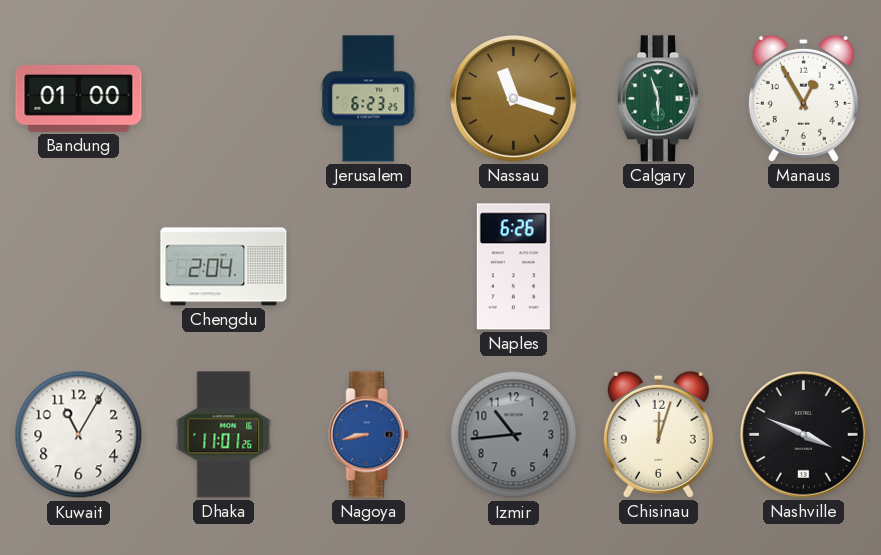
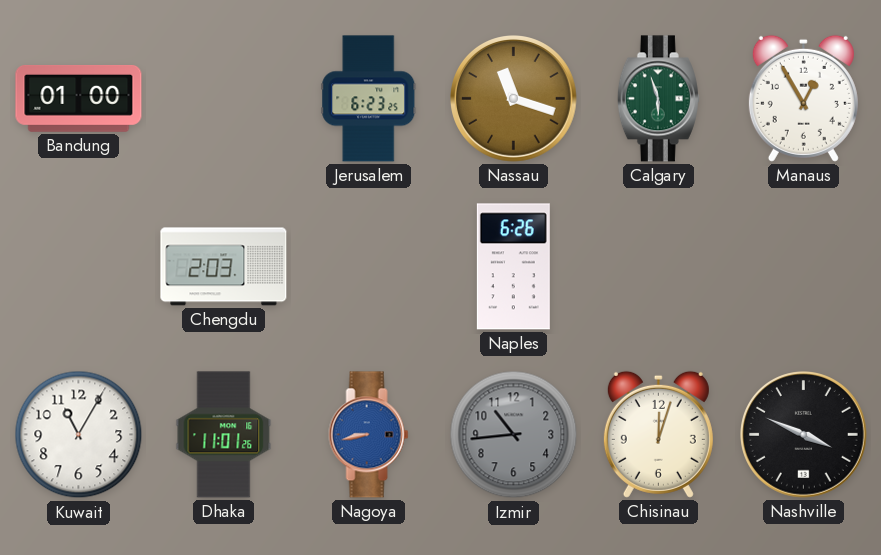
Chengdu: 2:04 -> 2:03
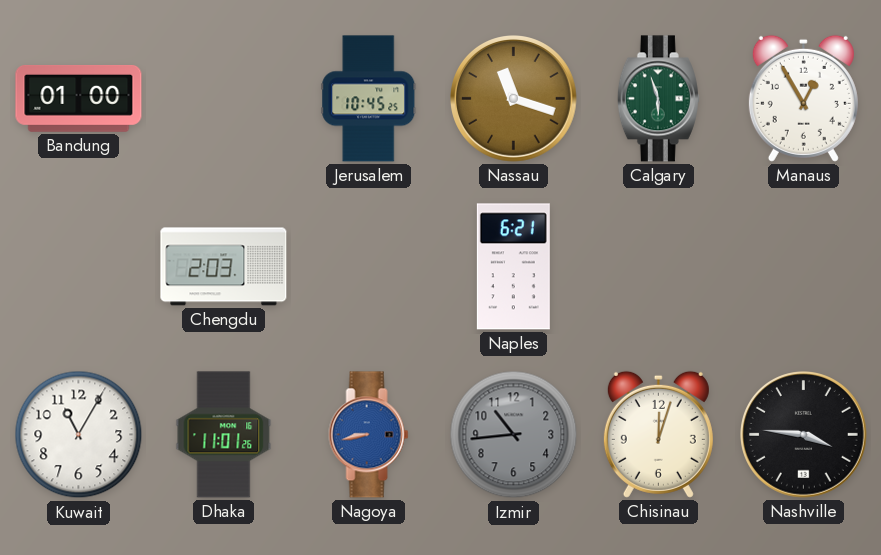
Jerusalem: 6:23 -> 10:45
Naples: 6:26 -> 6:21
Nashville: 3:49 -> 3:46
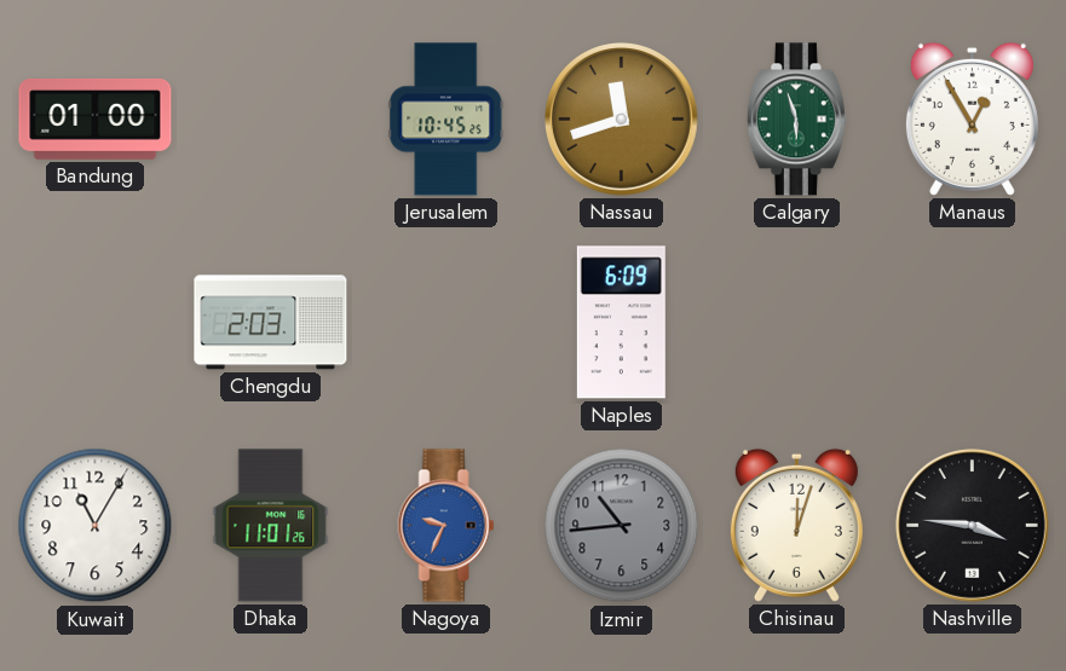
Nassau: 11:18 -> 11:42
Naples: 6:21 -> 6:09
Nagoya: 8:43 -> 9:34
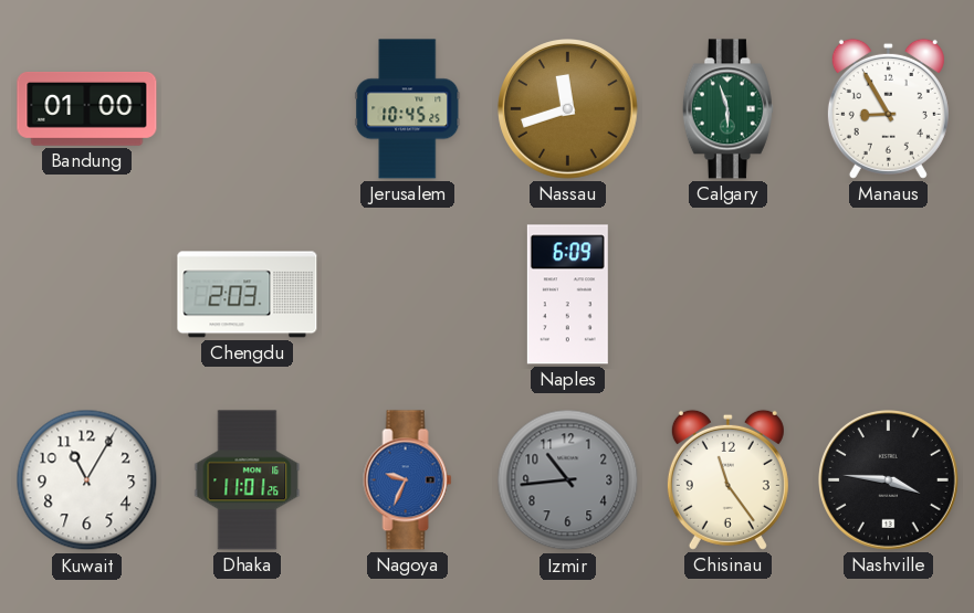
Manaus: 12:55 -> 8:55
Chisinau: 12:03 -> 11:24
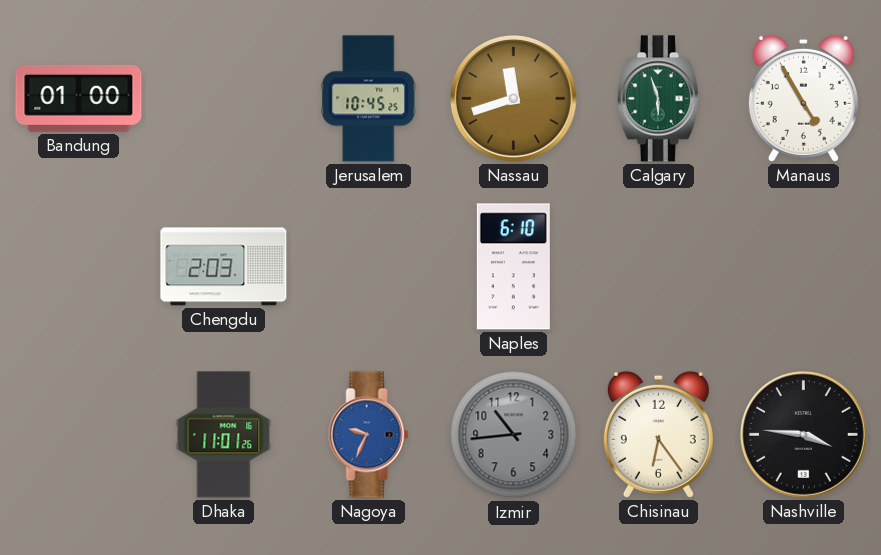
Manaus: 8:55 -> 4:55
Naples: 6:09 -> 6:10
Kuwait: 11:05 -> none
Chisinau: 11:24 -> 6:24
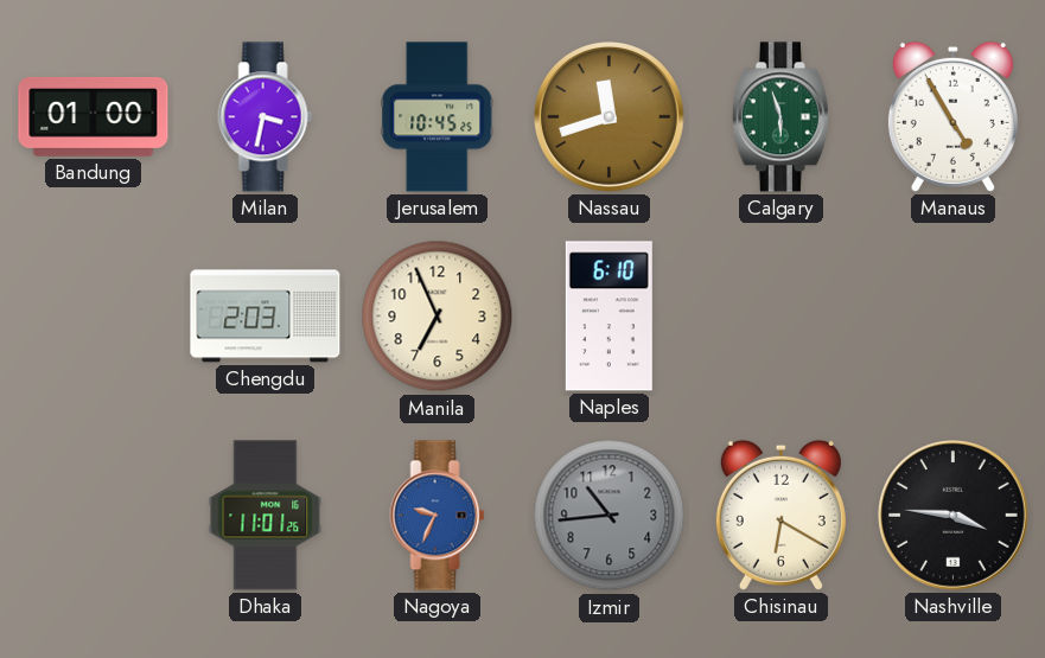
Milan: none -> 3:32
Manila: none -> 6:56
Chisinau: 6:24 -> 6:20
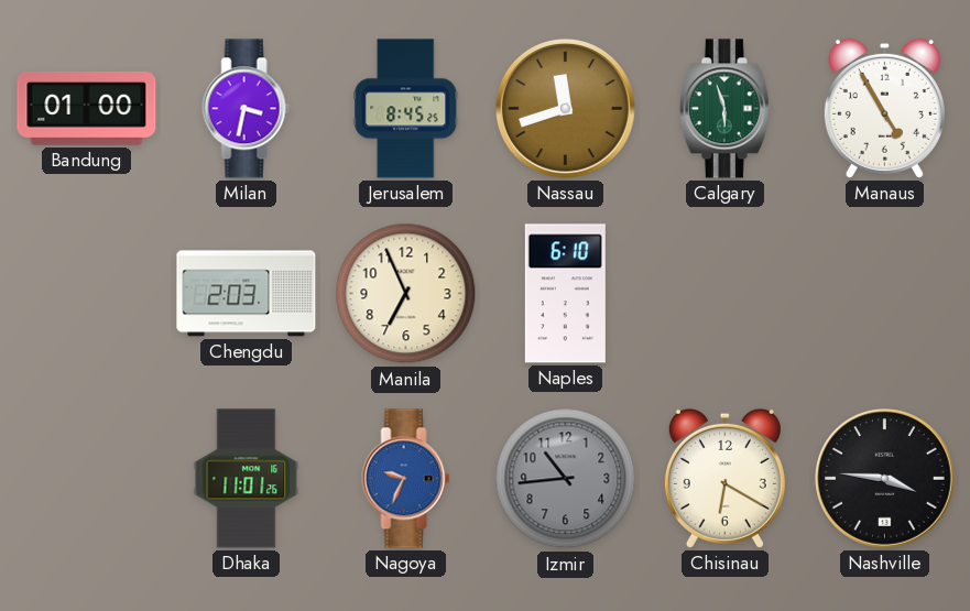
Jerusalem: 10:45 -> 8:45
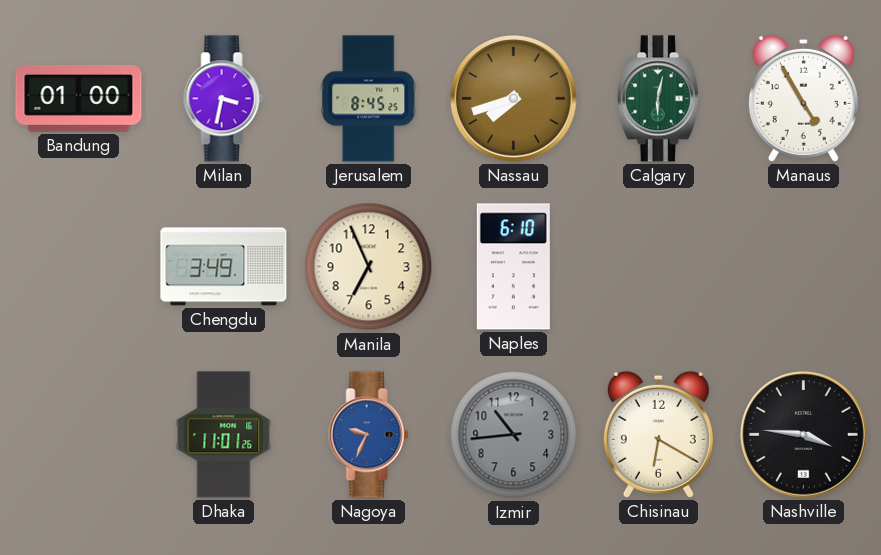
Nassau: 11:42 -> 7:42
Calgary: 5:57 -> 6:02
Chengdu: 2:03 -> 3:49
